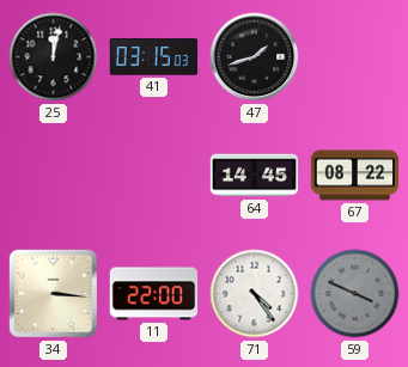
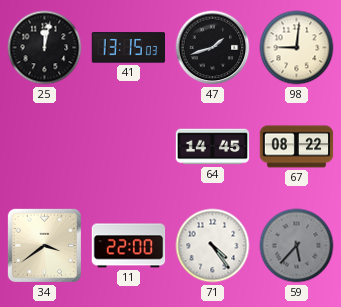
41: 03:15 -> 13:15
98: none -> 9:01
34: 3:16 -> 3:39
59: 3:49 -> 5:37
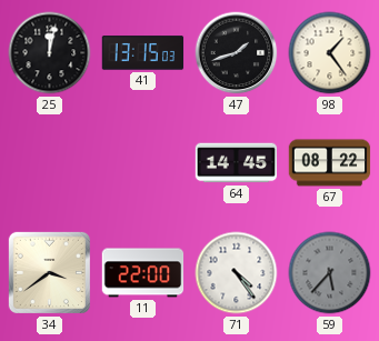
98: 9:01 -> 1:24
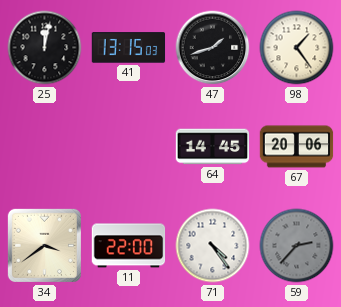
67: 08:22 -> 20:06
59: 5:37 -> 2:37
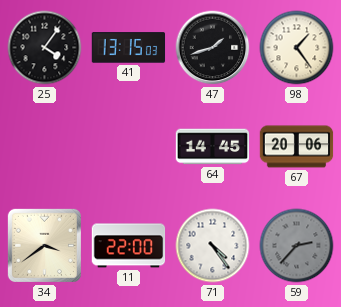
25: 12:02 -> 4:06
